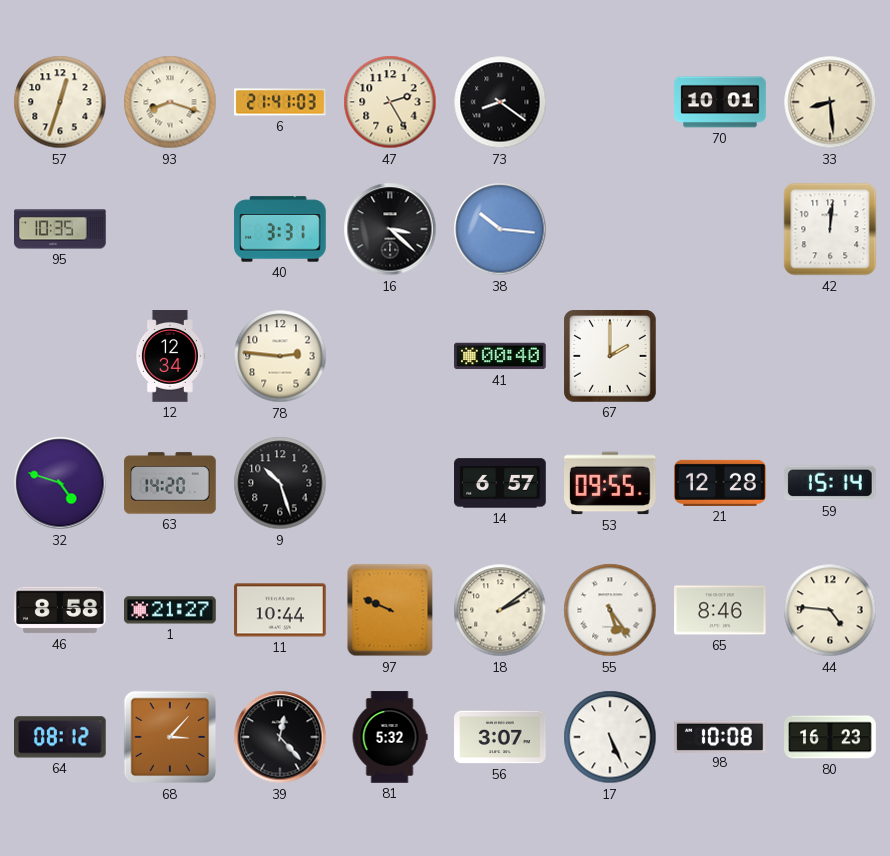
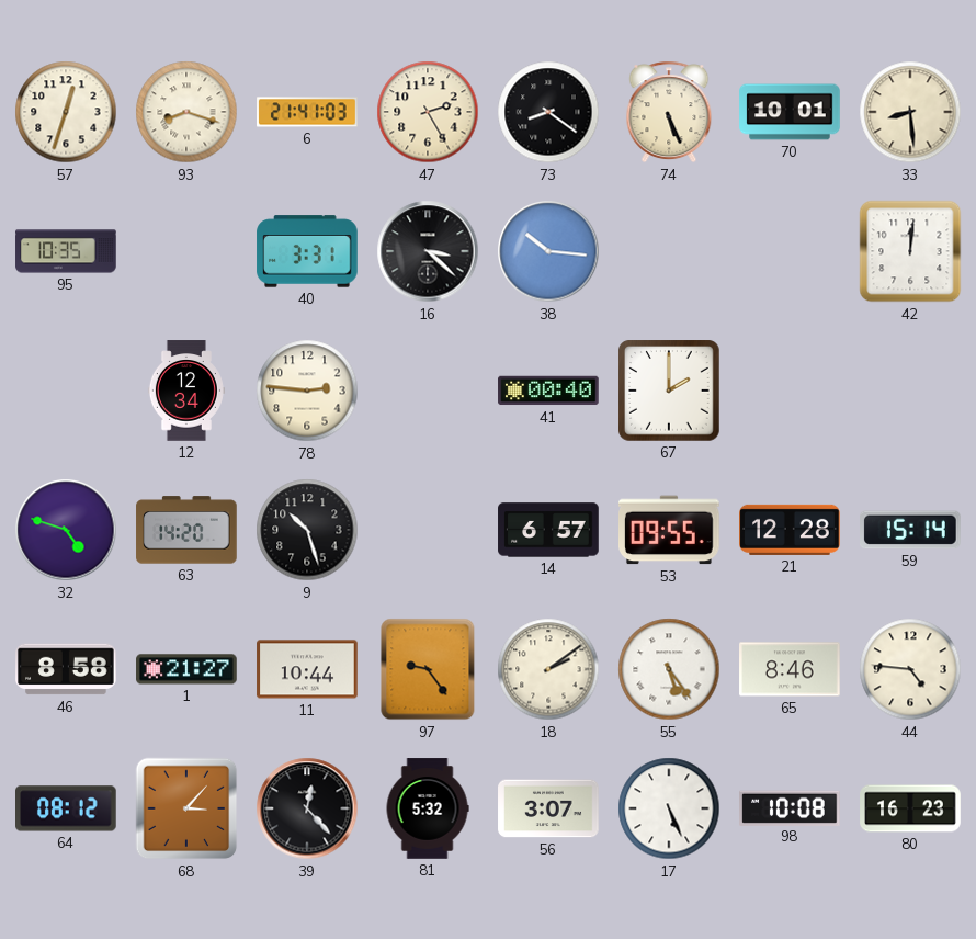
74: none -> 5:26
97: 9:49 -> 9:24
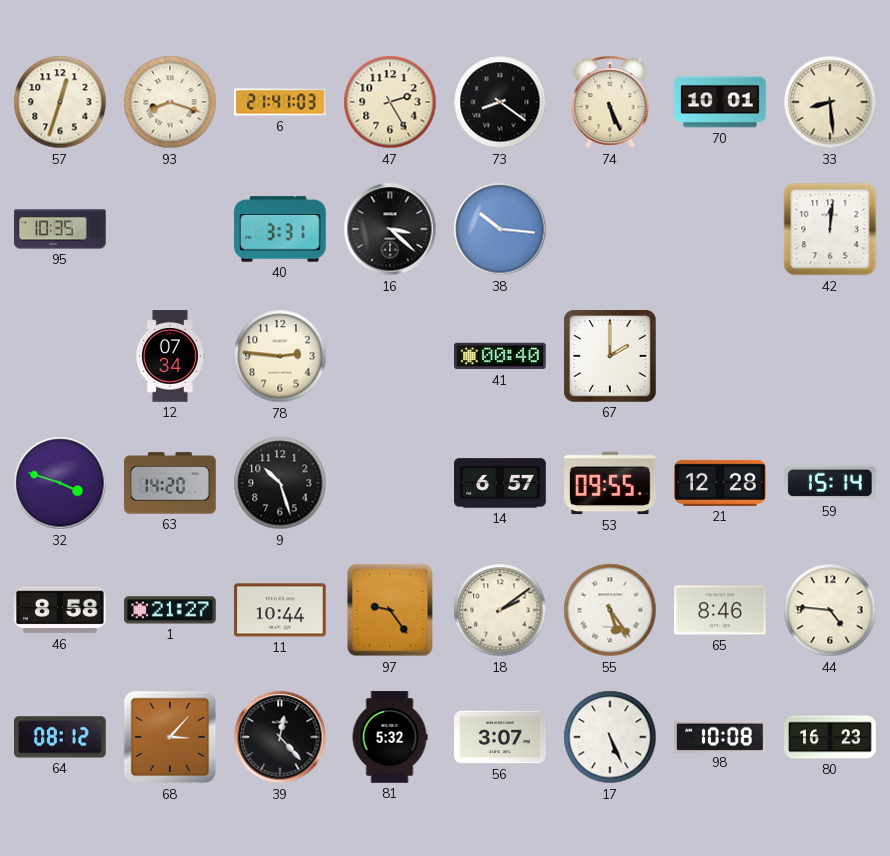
12: 12:34 -> 07:34
32: 4:48 -> 3:48
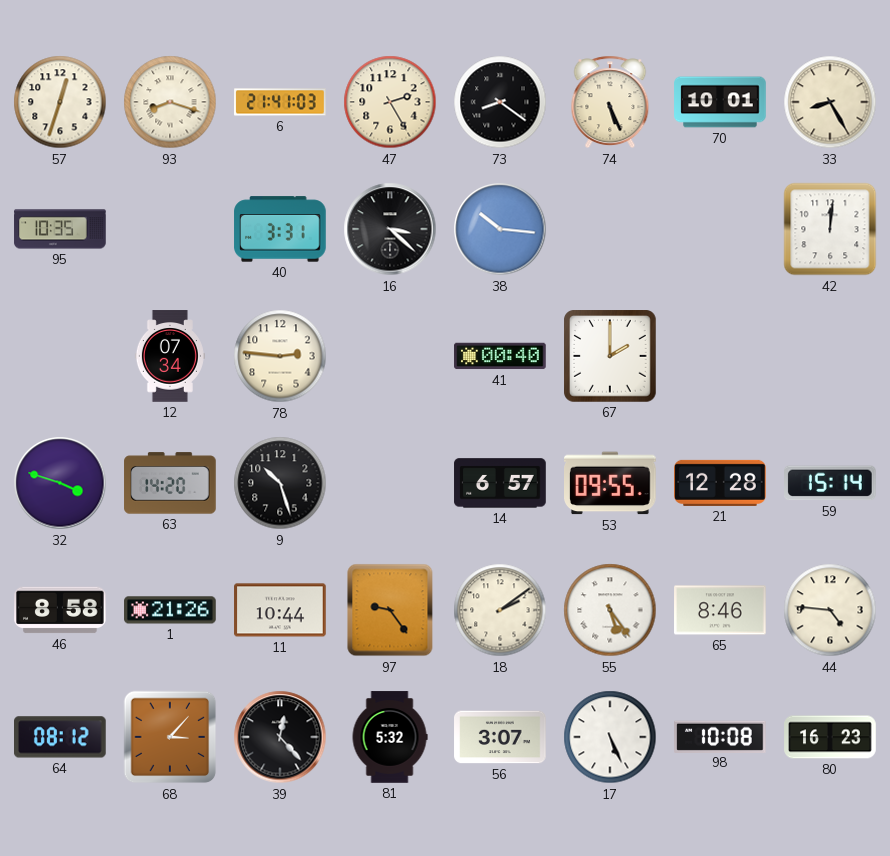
33: 8:29 -> 8:25
1: 21:27 -> 21:26
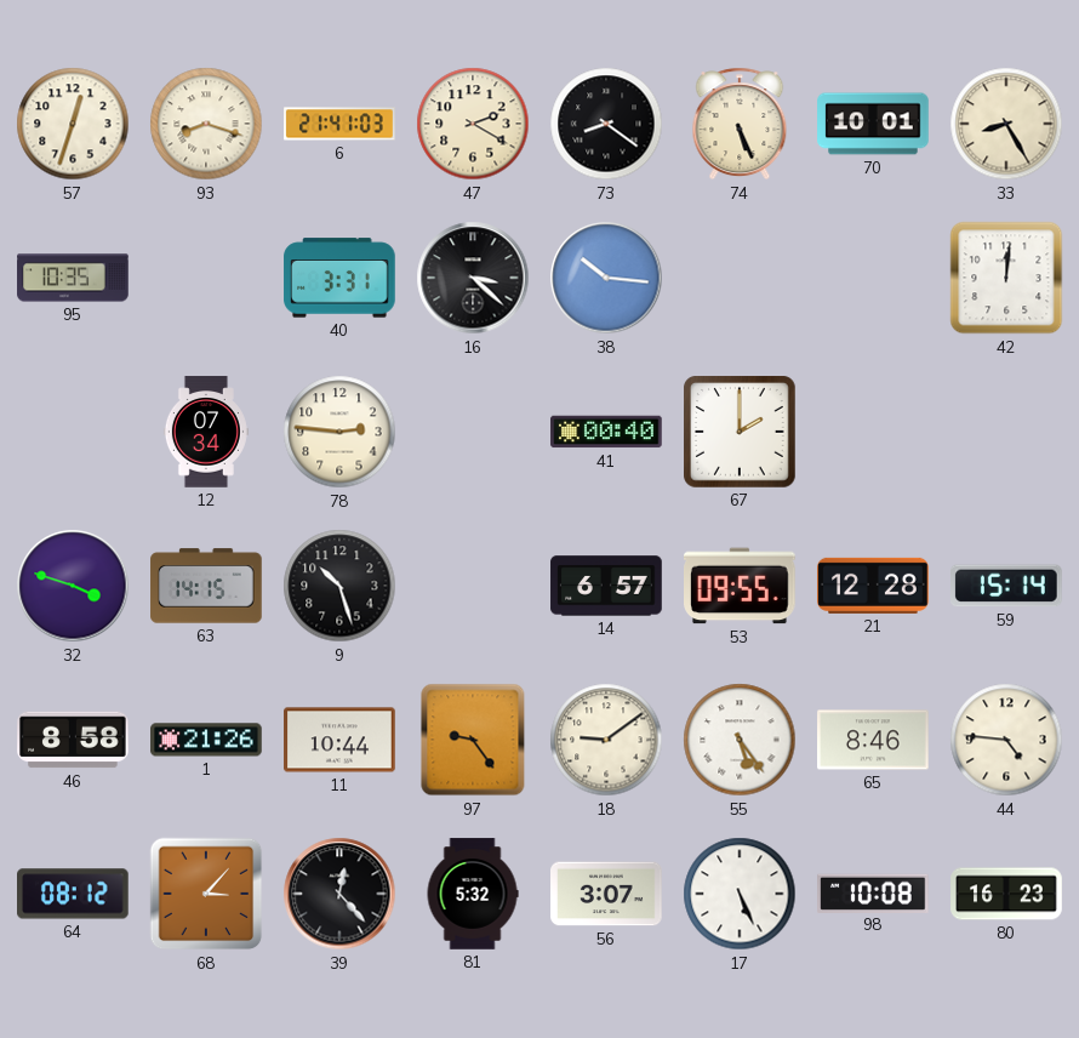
47: 2:25 -> 2:20
63: 14:20 -> 14:15
18: 2:09 -> 9:09
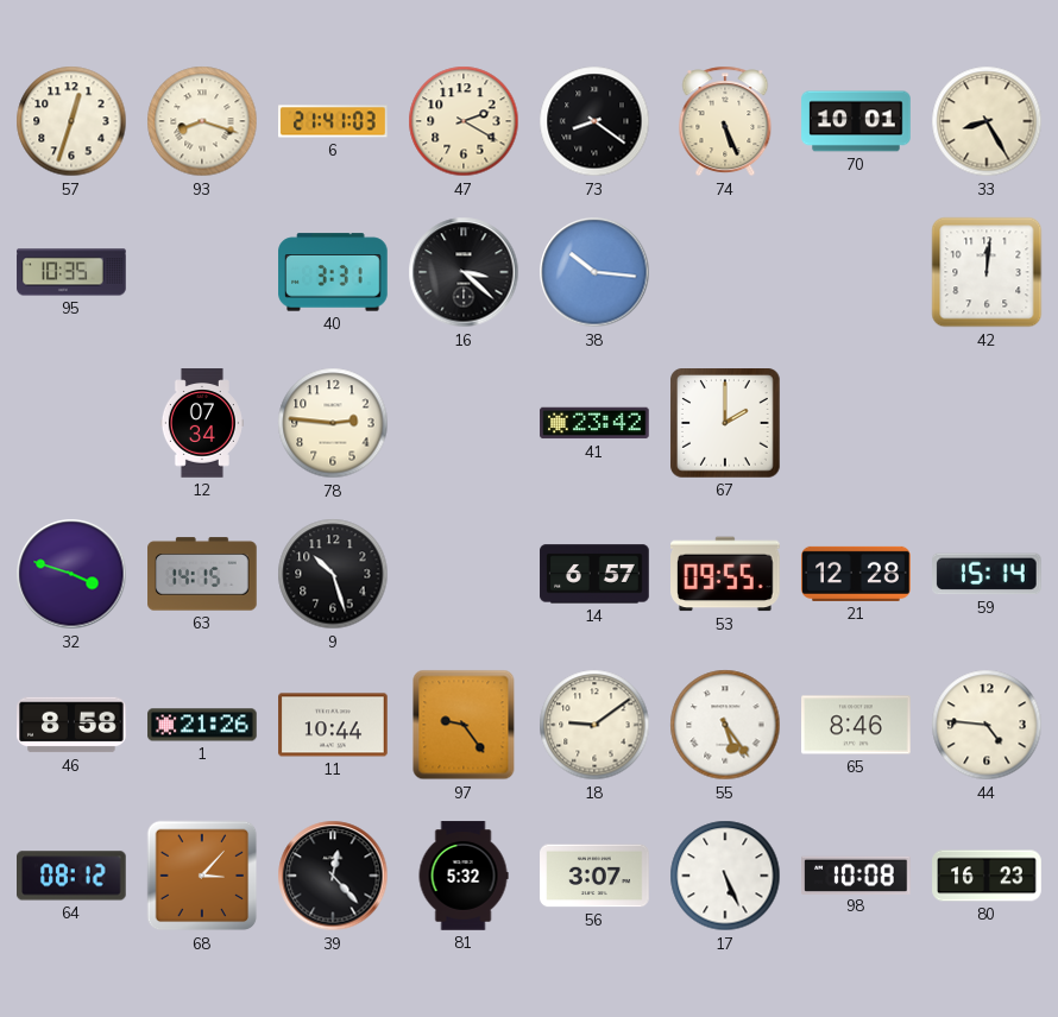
41: 00:40 -> 23:42
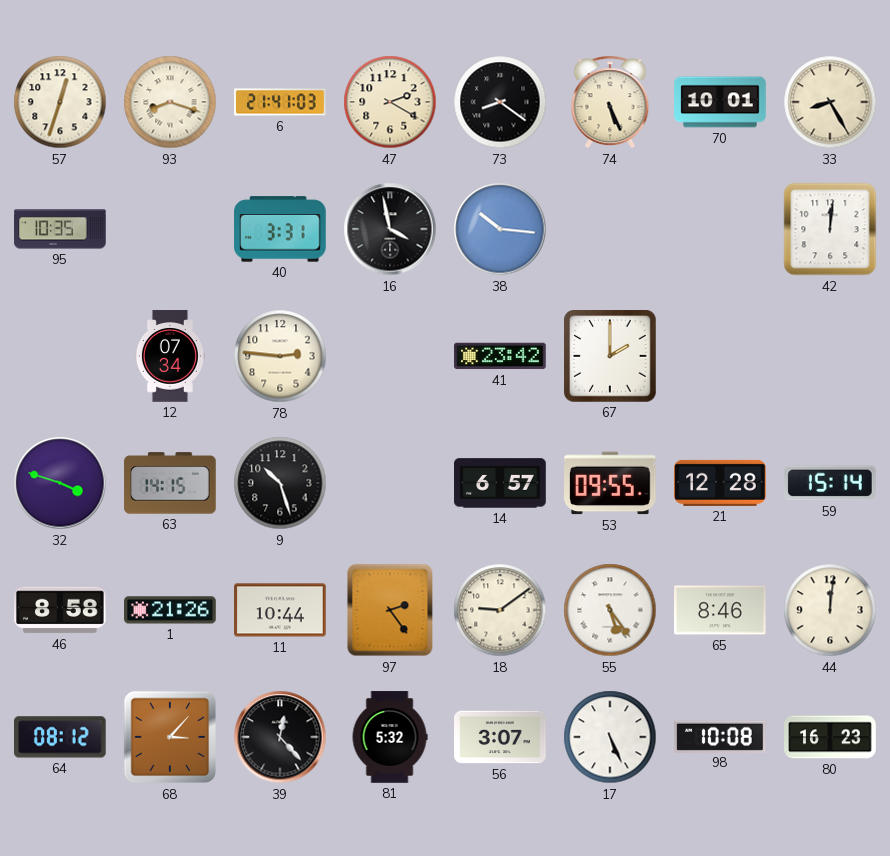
16: 3:22 -> 3:58
97: 9:24 -> 2:24
44: 4:46 -> 12:01
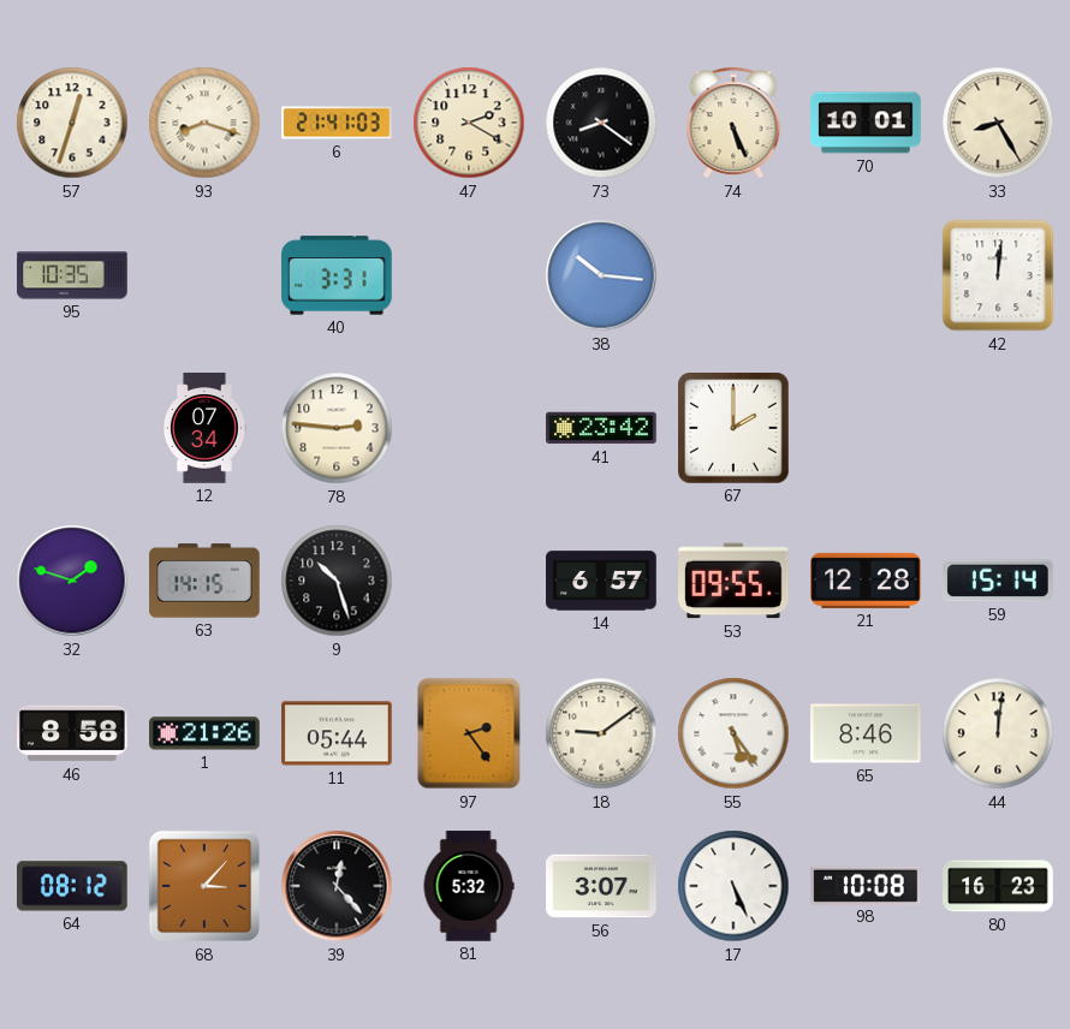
16: 3:58 -> none
32: 3:48 -> 1:48
11: 10:44 -> 05:44
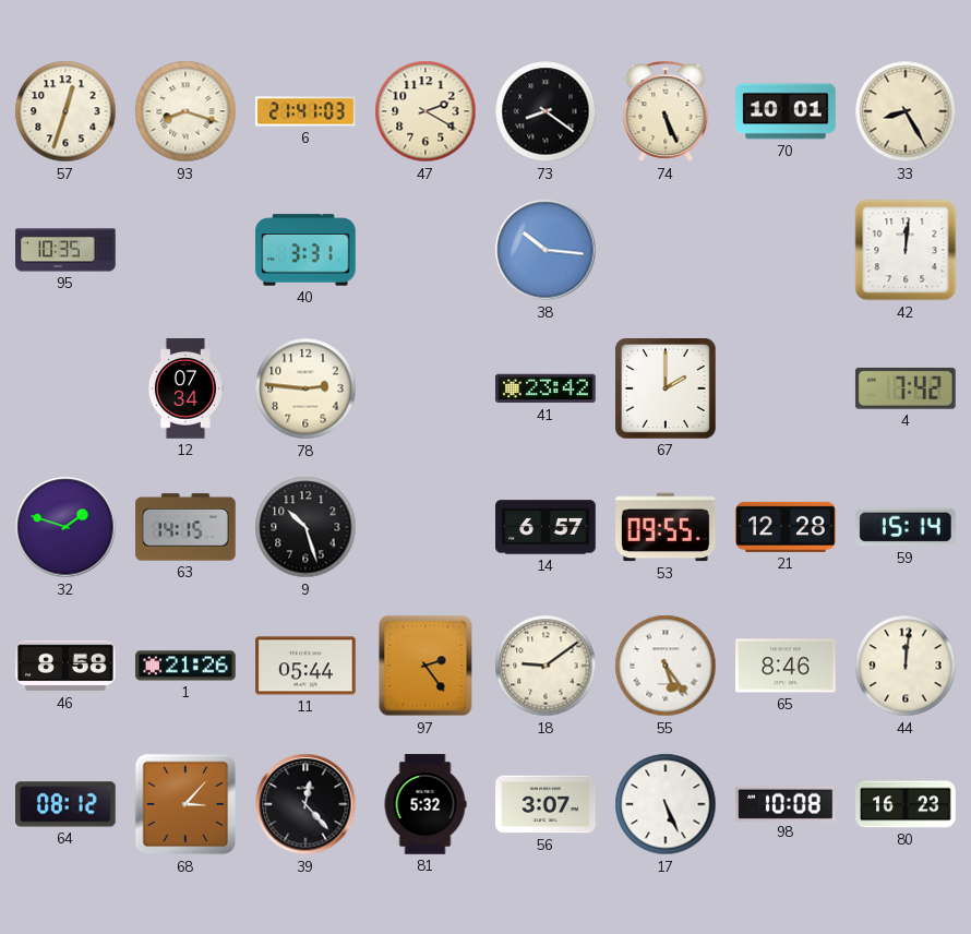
4: none -> 7:42
